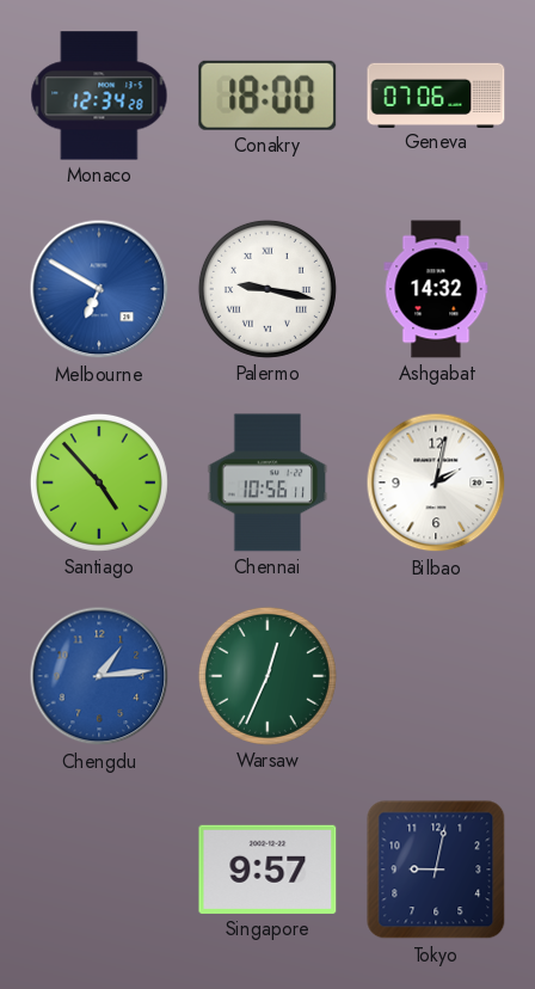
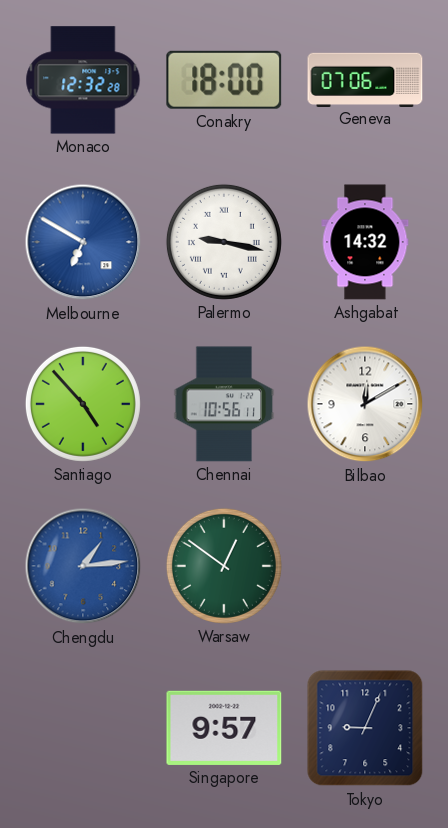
Monaco: 12:34 -> 12:32
Bilbao: 2:02 -> 12:10
Warsaw: 12:34 -> 12:51
Tokyo: 9:02 -> 9:04
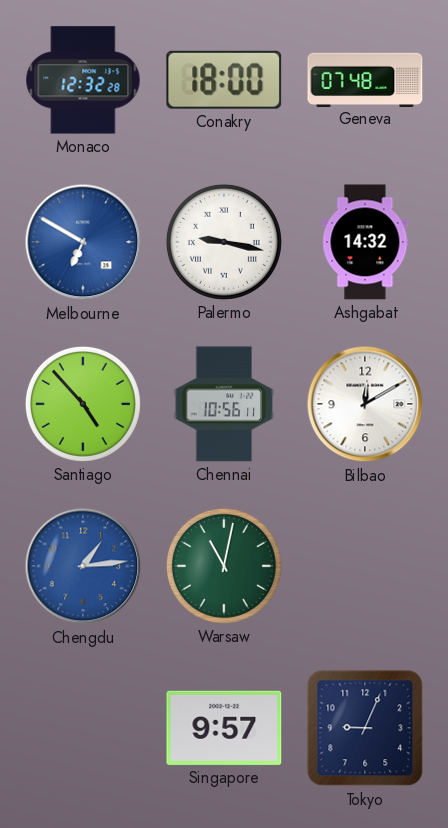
Geneva: 07:06 -> 07:48
Warsaw: 12:51 -> 11:02
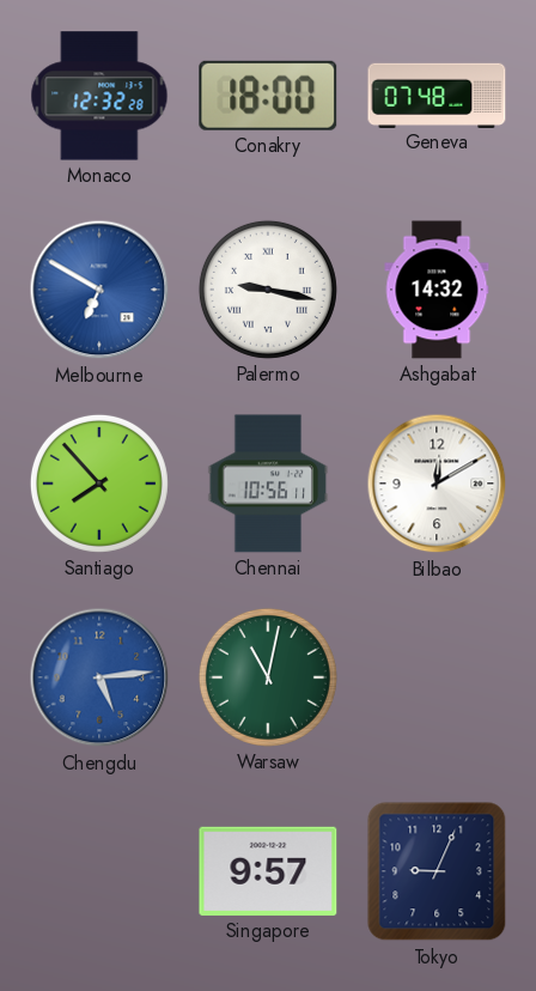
Santiago: 4:53 -> 7:53
Chengdu: 1:14 -> 5:14
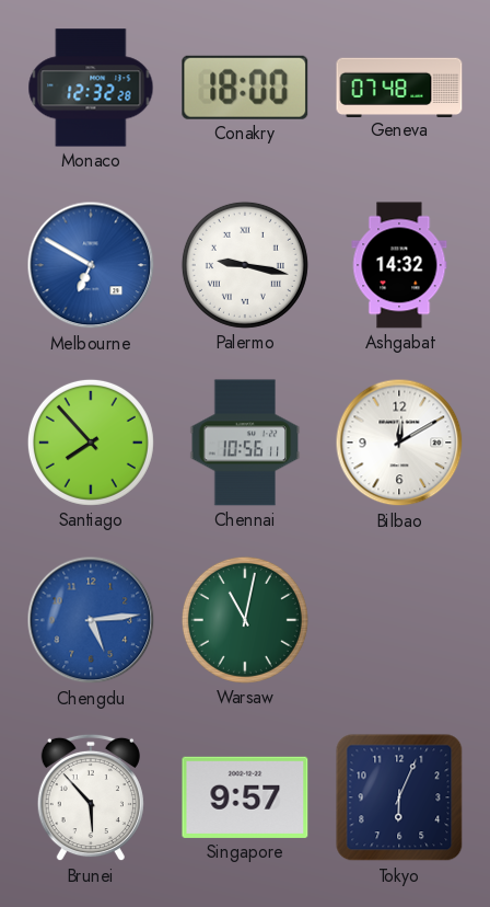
Brunei: none -> 5:53
Tokyo: 9:04 -> 6:04
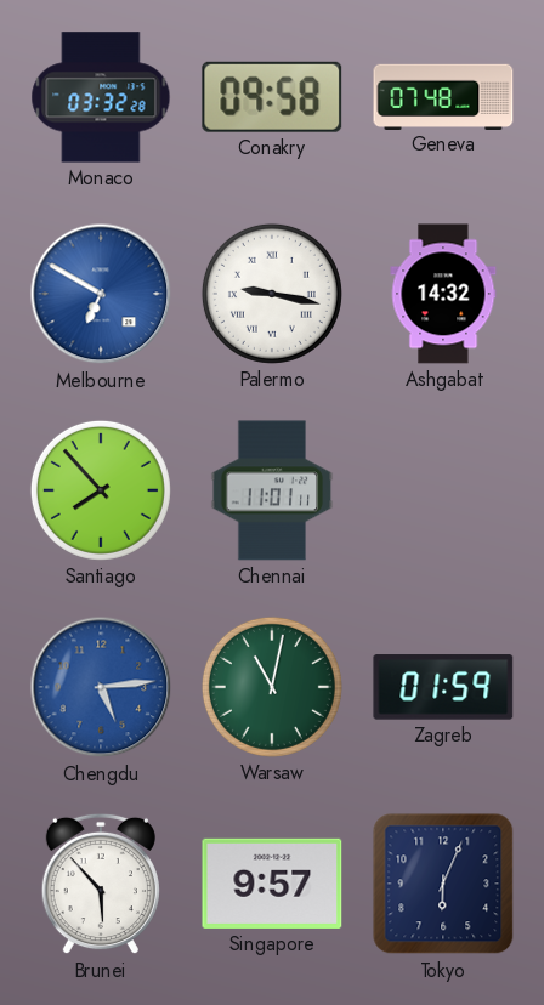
Monaco: 12:32 -> 03:32
Conakry: 18:00 -> 09:58
Chennai: 10:56 -> 11:01
Bilbao: 12:10 -> none
Zagreb: none -> 01:59
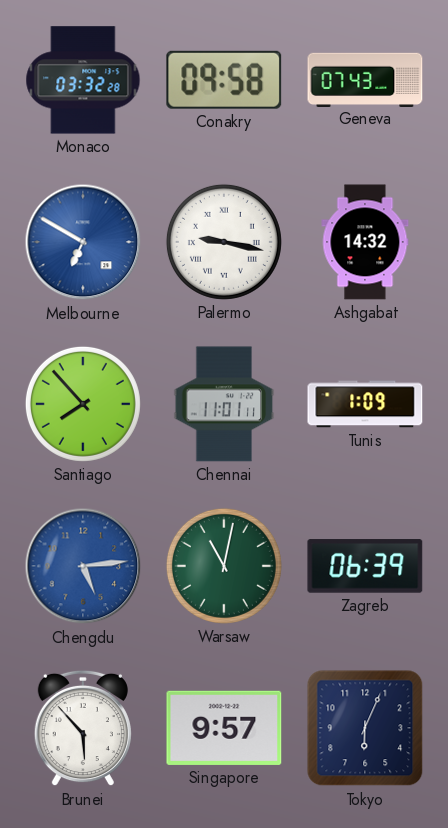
Geneva: 07:48 -> 07:43
Tunis: none -> 1:09
Zagreb: 01:59 -> 06:39
